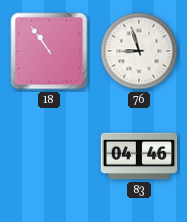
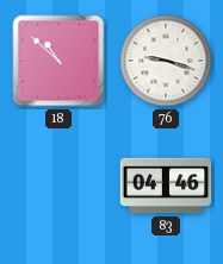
18: 10:54 -> 10:52
76: 8:57 -> 9:18
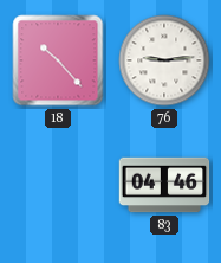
18: 10:52 -> 10:23
76: 9:18 -> 9:14
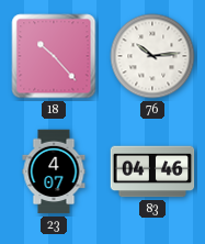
76: 9:14 -> 10:14
23: none -> 4:07
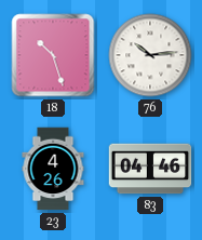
18: 10:23 -> 10:27
23: 4:07 -> 4:26
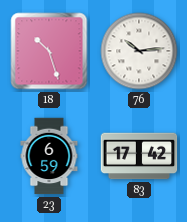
23: 4:26 -> 6:59
83: 04:46 -> 17:42
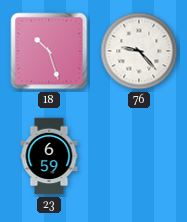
76: 10:14 -> 9:23
83: 17:42 -> none
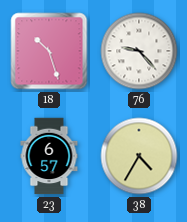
23: 6:59 -> 6:57
38: none -> 4:35
